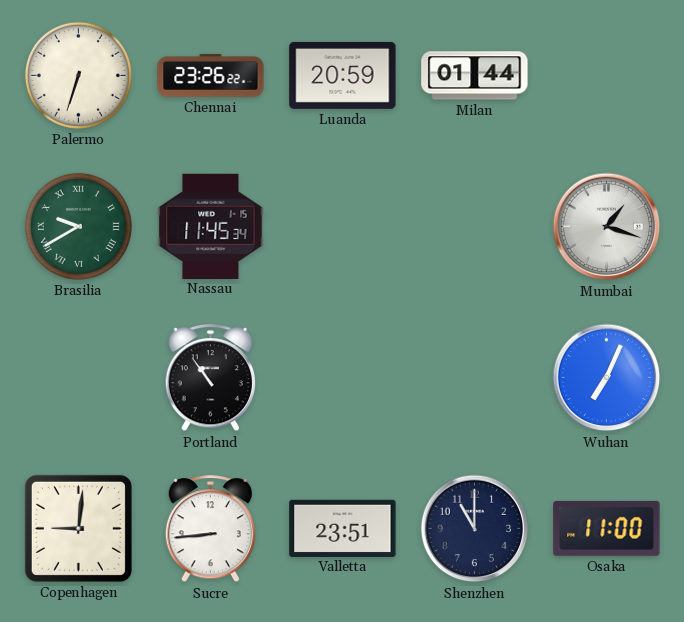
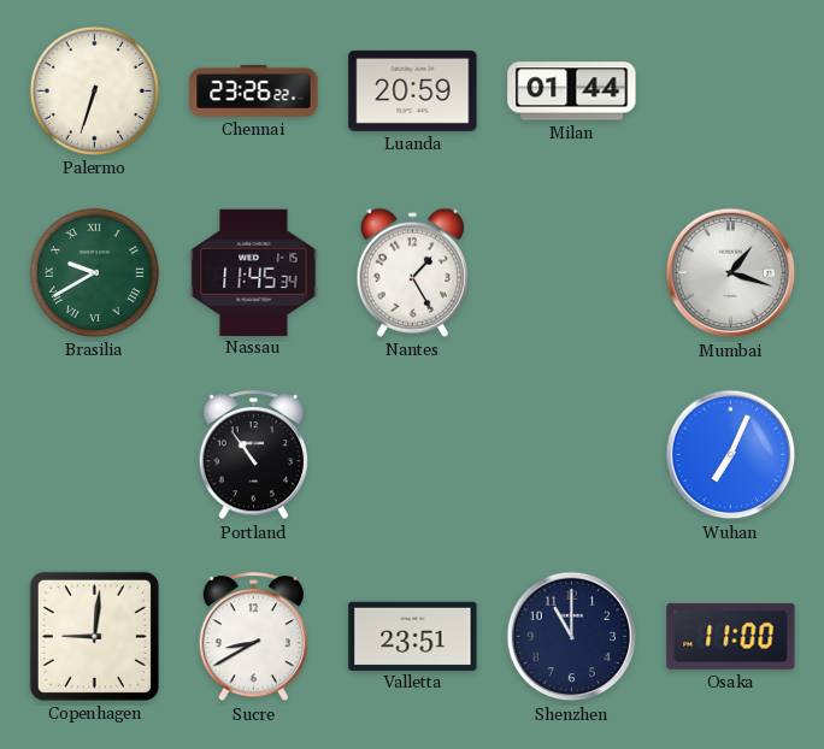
Nantes: none -> 1:25
Sucre: 8:44 -> 8:40
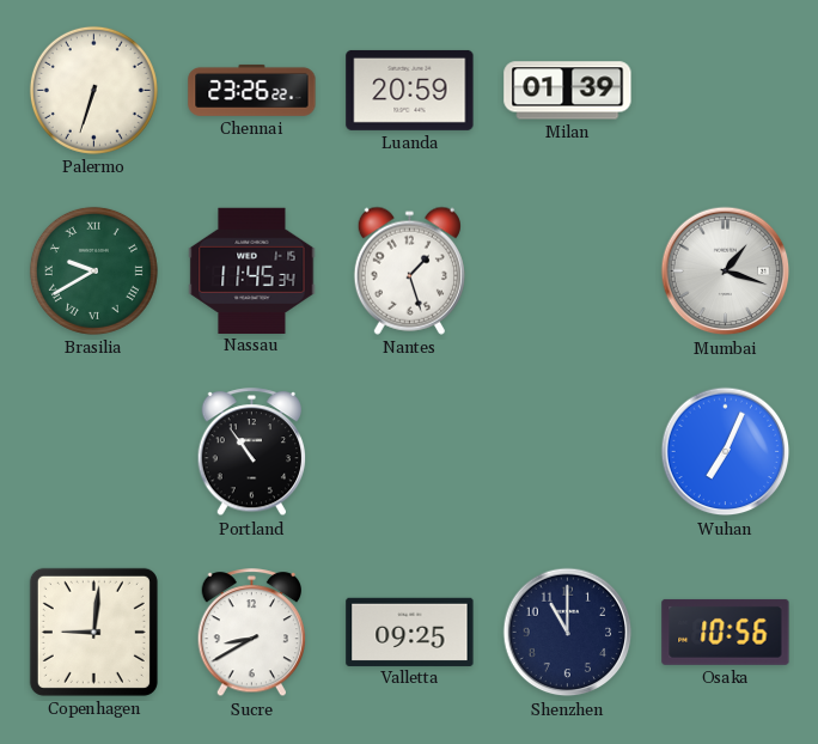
Milan: 01:44 -> 01:39
Nantes: 1:25 -> 1:27
Valletta: 23:51 -> 09:25
Osaka: 11:00 -> 10:56
